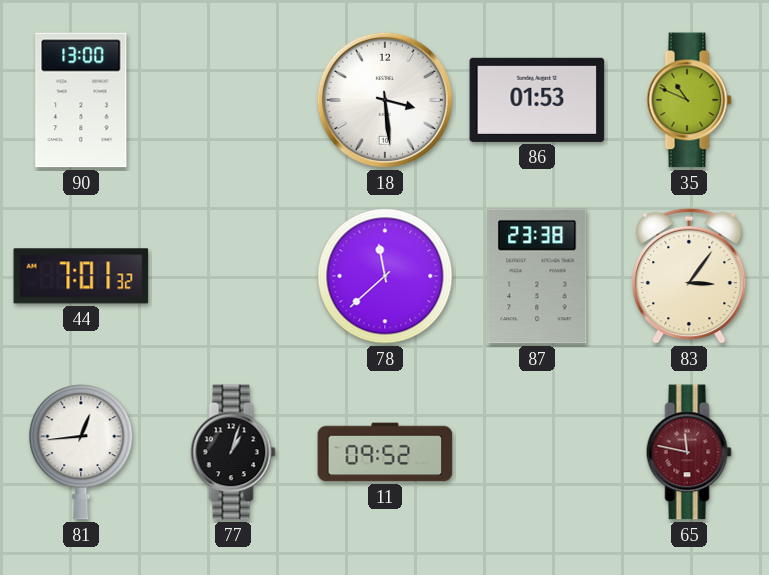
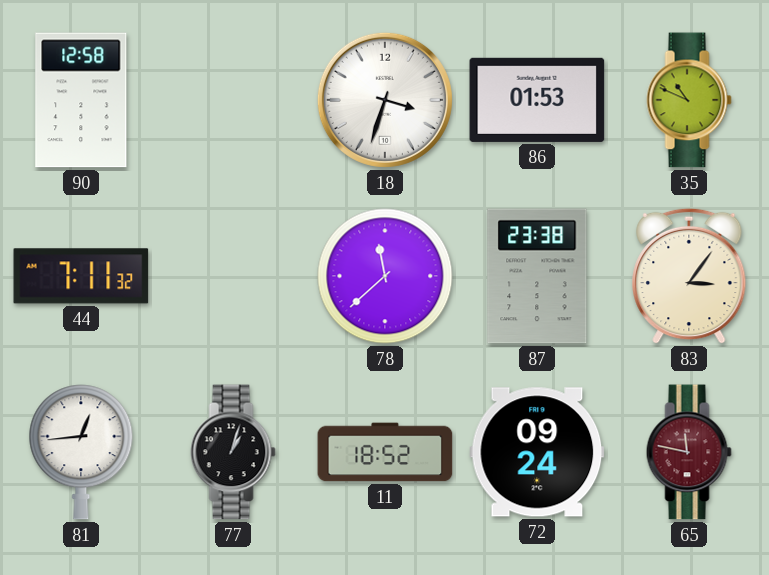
90: 13:00 -> 12:58
18: 3:29 -> 3:33
44: 7:01 -> 7:11
11: 09:52 -> 18:52
72: none -> 09:24
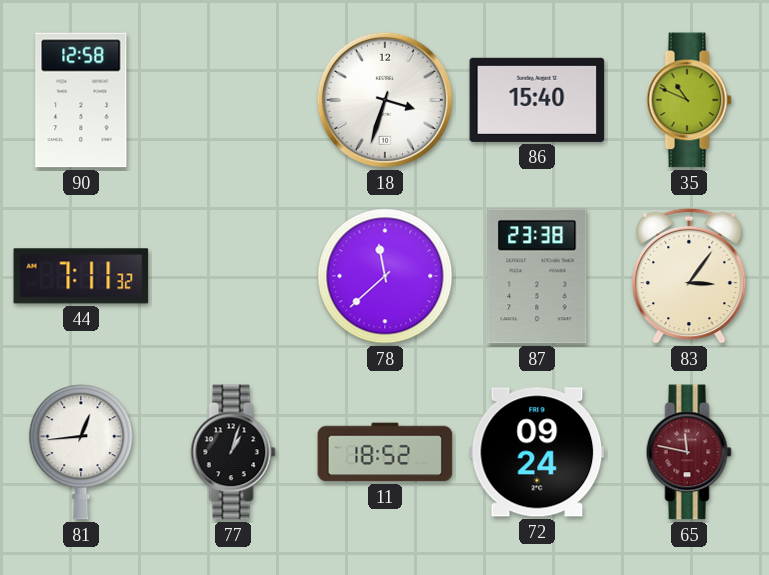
86: 01:53 -> 15:40
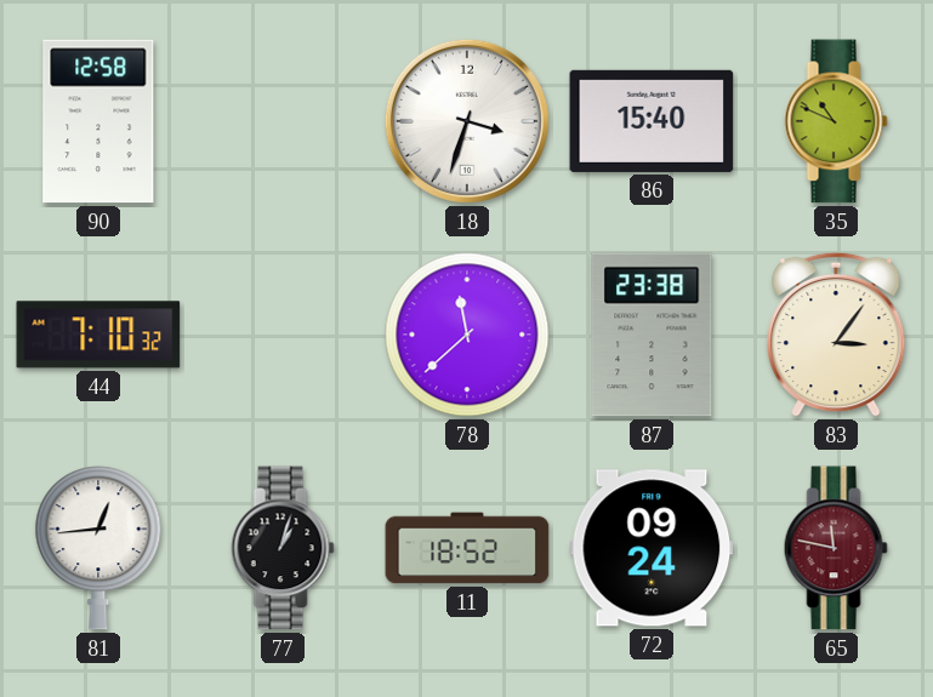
44: 7:11 -> 7:10
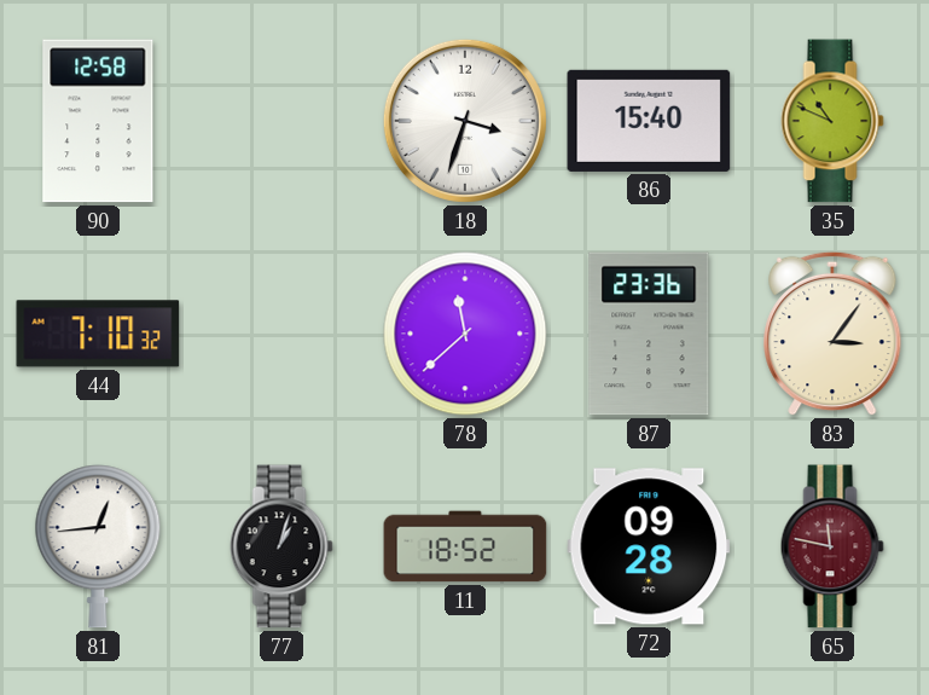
87: 23:38 -> 23:36
72: 09:24 -> 09:28
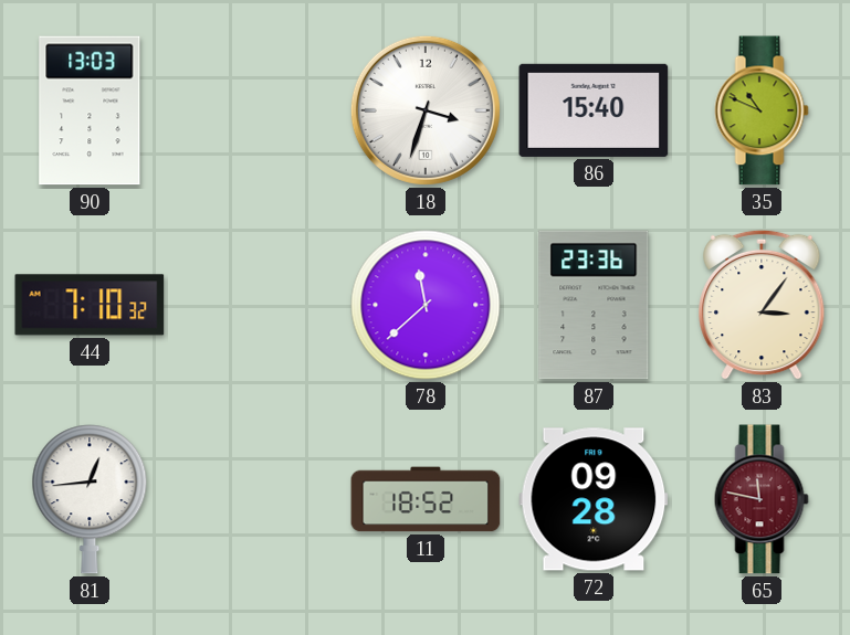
90: 12:58 -> 13:03
77: 1:03 -> none
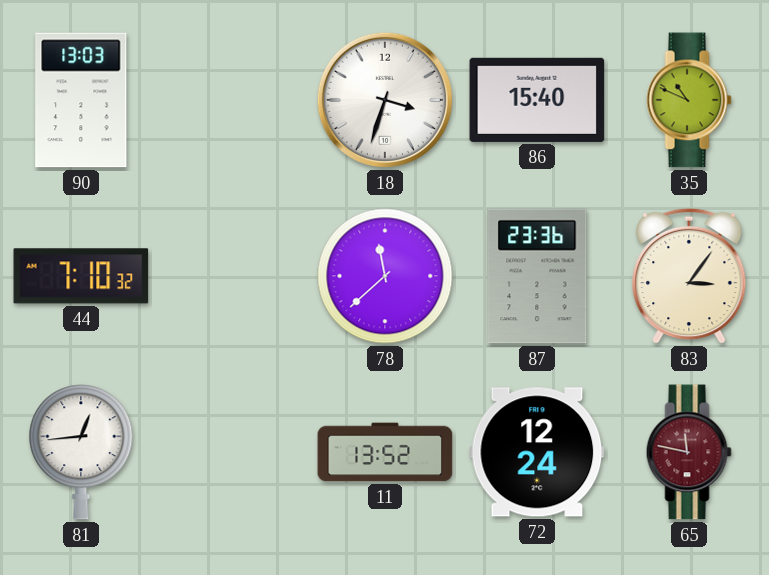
11: 18:52 -> 13:52
72: 09:28 -> 12:24
